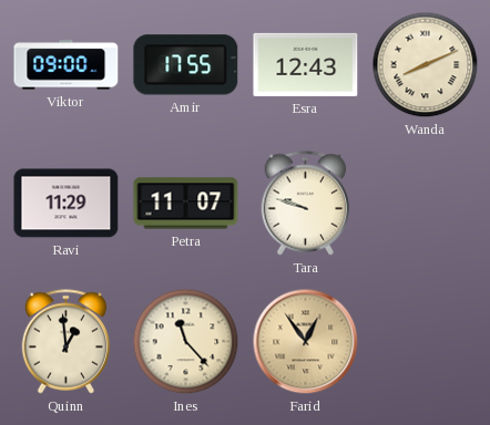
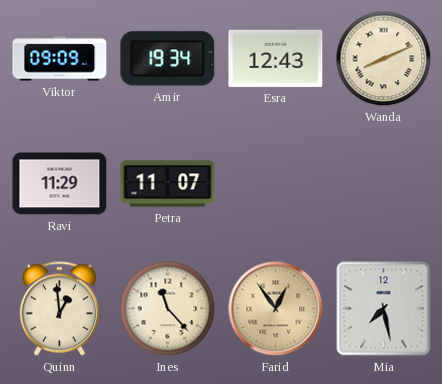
Viktor: 09:00 -> 09:09
Amir: 17:55 -> 19:34
Tara: 9:48 -> none
Mia: none -> 7:28
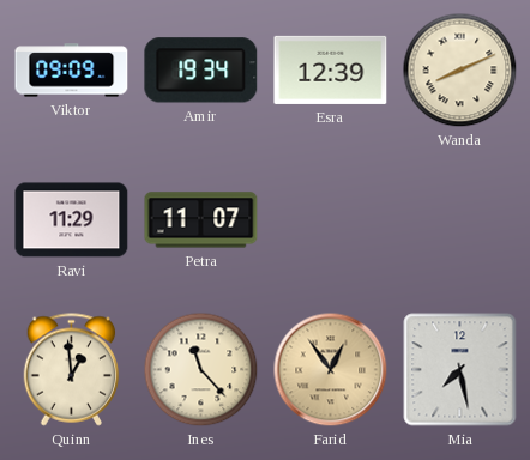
Esra: 12:43 -> 12:39
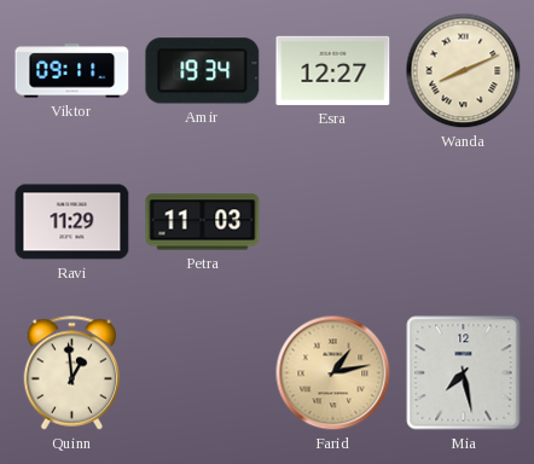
Viktor: 09:09 -> 09:11
Esra: 12:39 -> 12:27
Petra: 11:07 -> 11:03
Ines: 11:23 -> none
Farid: 12:54 -> 1:13
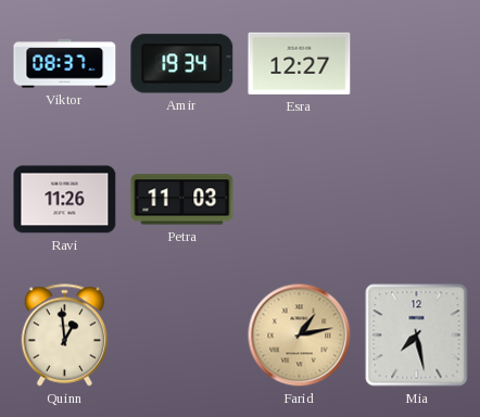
Viktor: 09:11 -> 08:37
Wanda: 8:11 -> none
Ravi: 11:29 -> 11:26
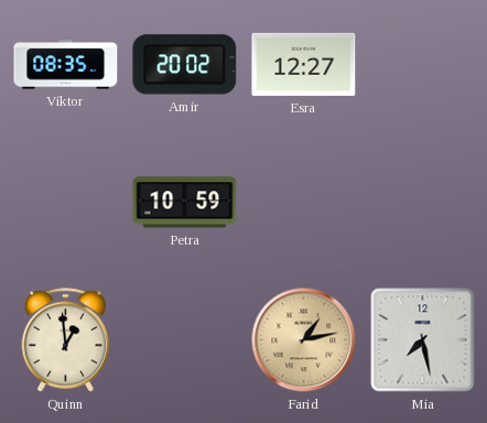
Viktor: 08:37 -> 08:35
Amir: 19:34 -> 20:02
Ravi: 11:26 -> none
Petra: 11:03 -> 10:59
